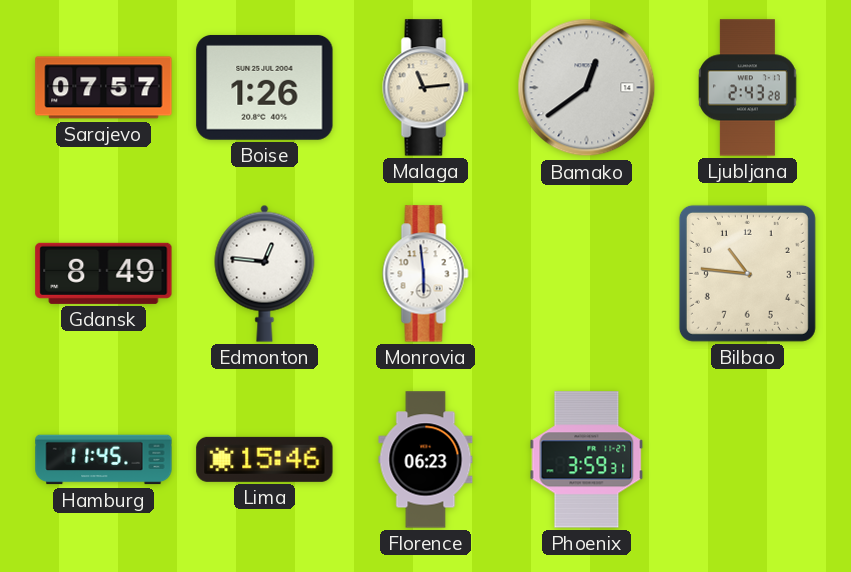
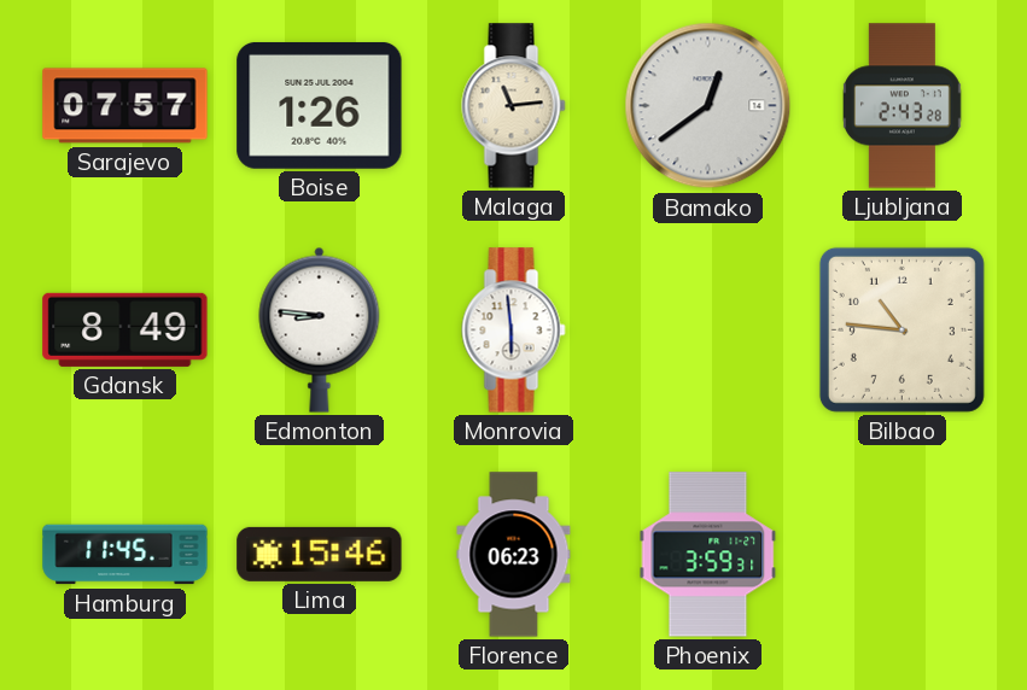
Edmonton: 12:46 -> 8:46
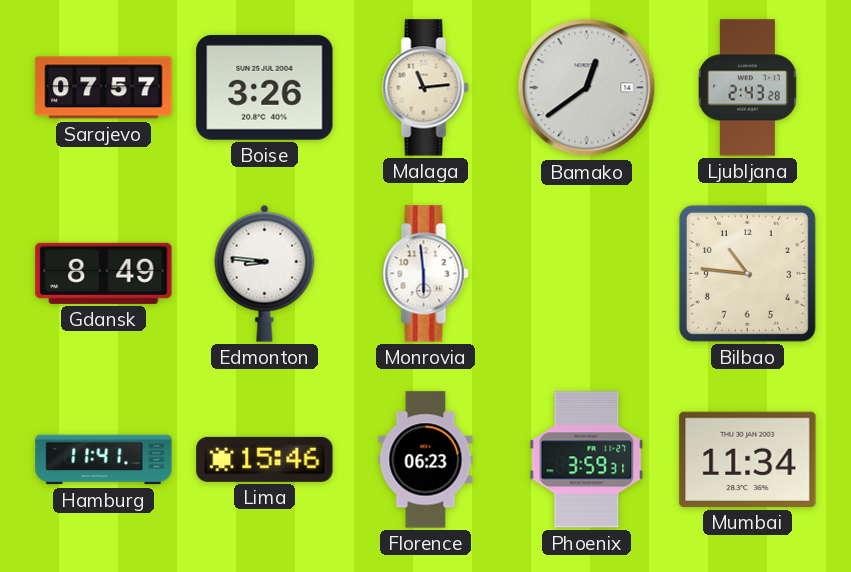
Boise: 1:26 -> 3:26
Hamburg: 11:45 -> 11:41
Mumbai: none -> 11:34
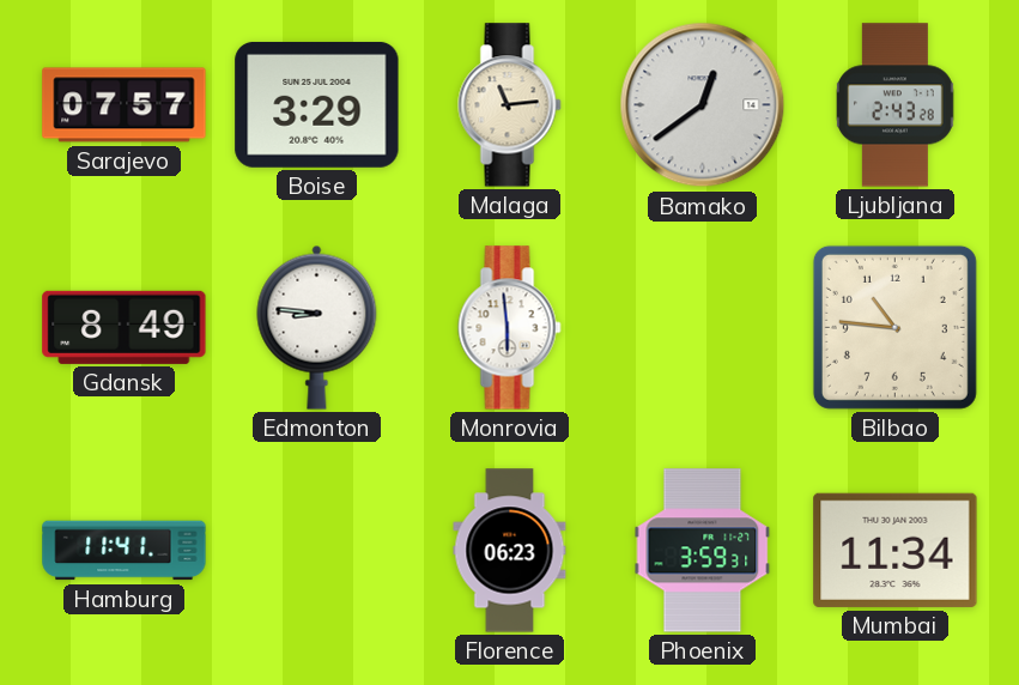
Boise: 3:26 -> 3:29
Lima: 15:46 -> none
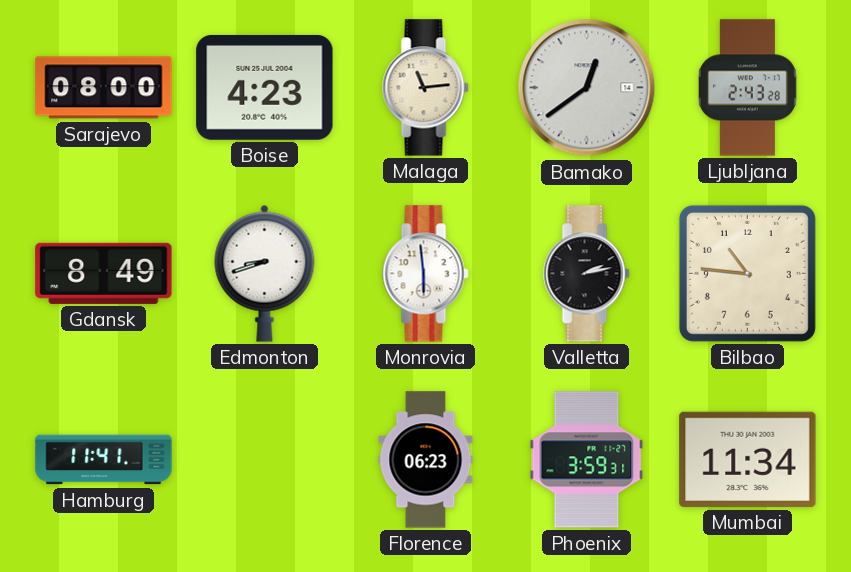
Sarajevo: 07:57 -> 08:00
Boise: 3:29 -> 4:23
Edmonton: 8:46 -> 8:42
Valletta: none -> 2:13
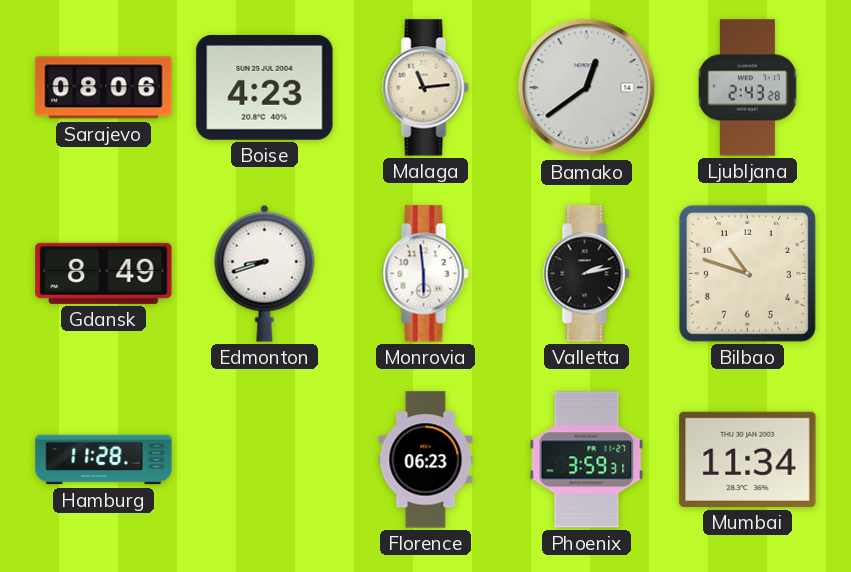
Sarajevo: 08:00 -> 08:06
Bilbao: 10:46 -> 10:48
Hamburg: 11:41 -> 11:28
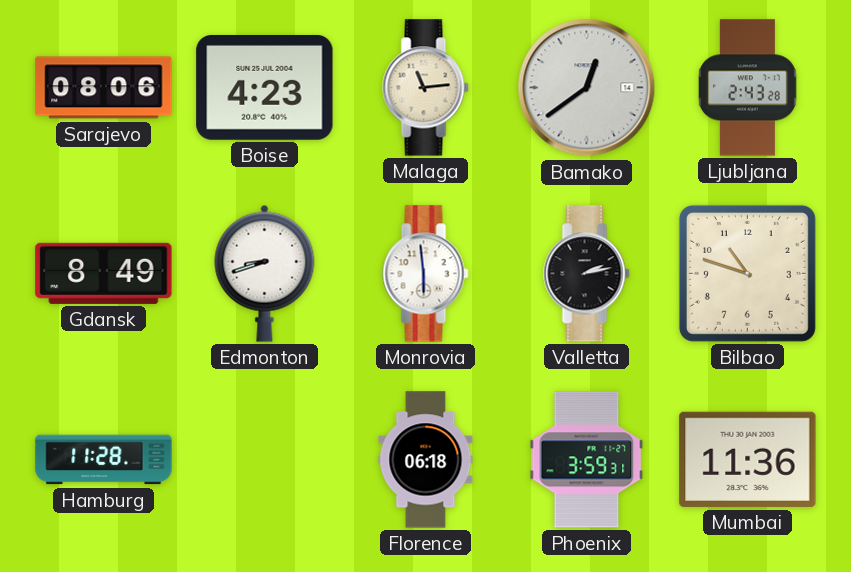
Florence: 06:23 -> 06:18
Mumbai: 11:34 -> 11:36
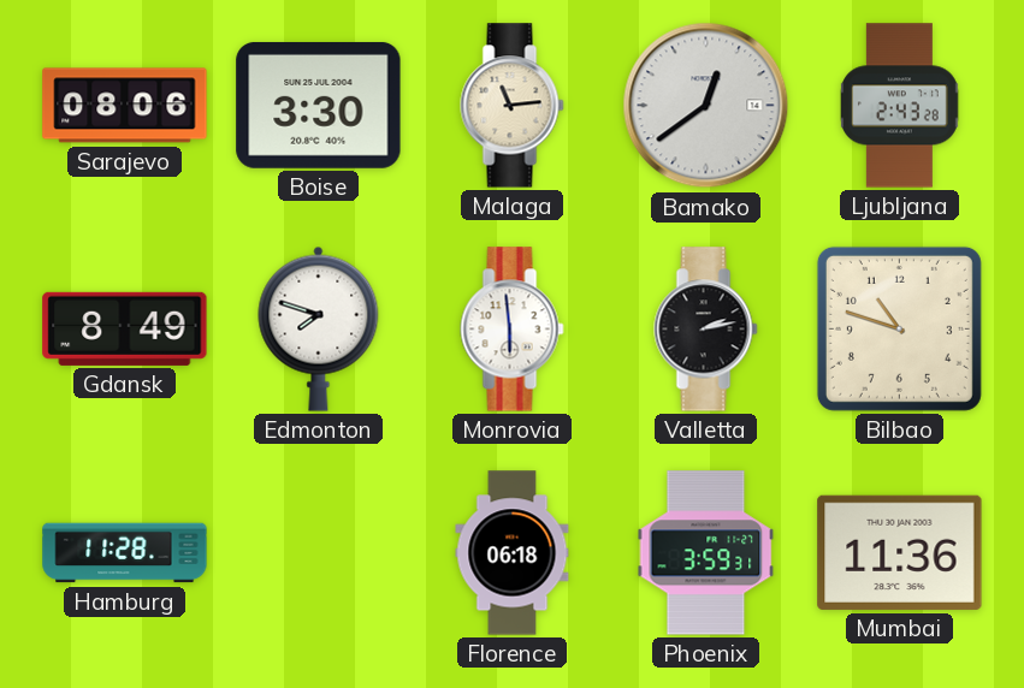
Boise: 4:23 -> 3:30
Edmonton: 8:42 -> 7:48
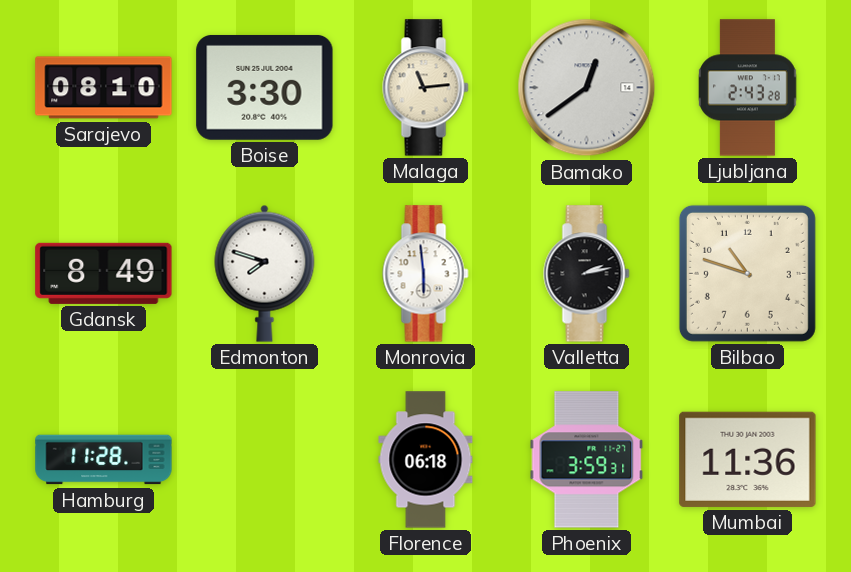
Sarajevo: 08:06 -> 08:10
